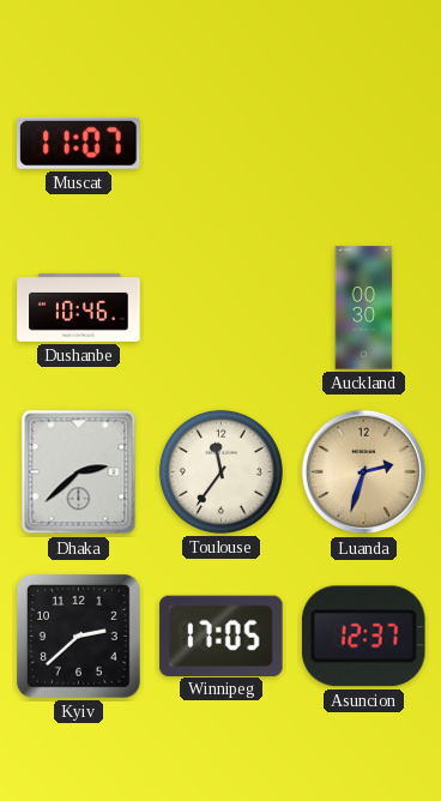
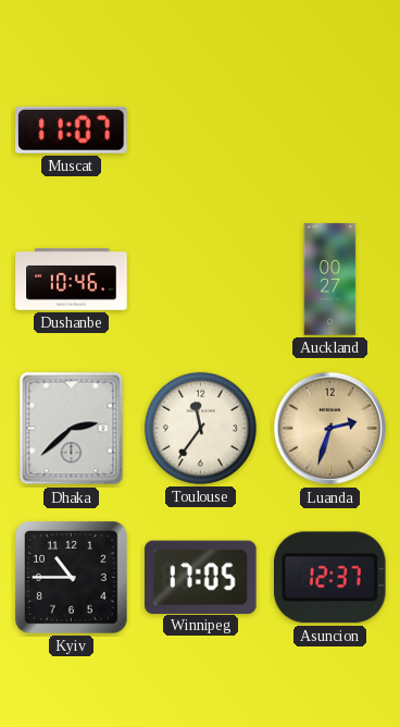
Auckland: 00:30 -> 00:27
Kyiv: 2:38 -> 10:45
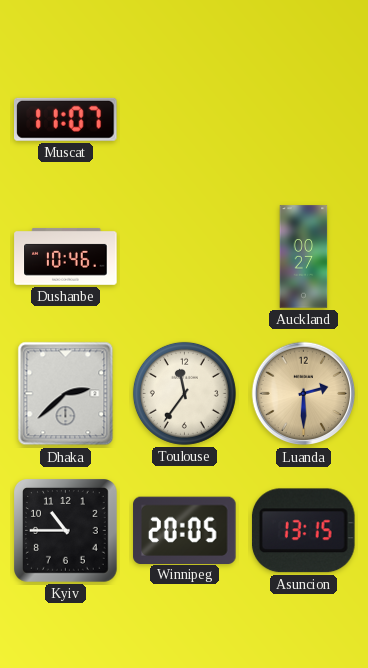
Luanda: 2:33 -> 2:30
Winnipeg: 17:05 -> 20:05
Asuncion: 12:37 -> 13:15
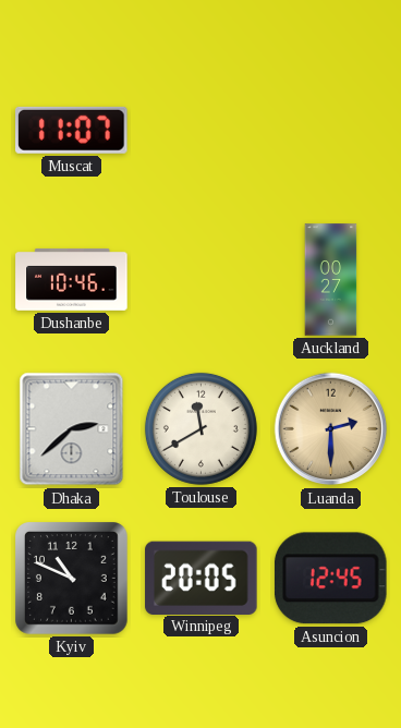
Toulouse: 11:36 -> 11:40
Kyiv: 10:45 -> 10:49
Asuncion: 13:15 -> 12:45
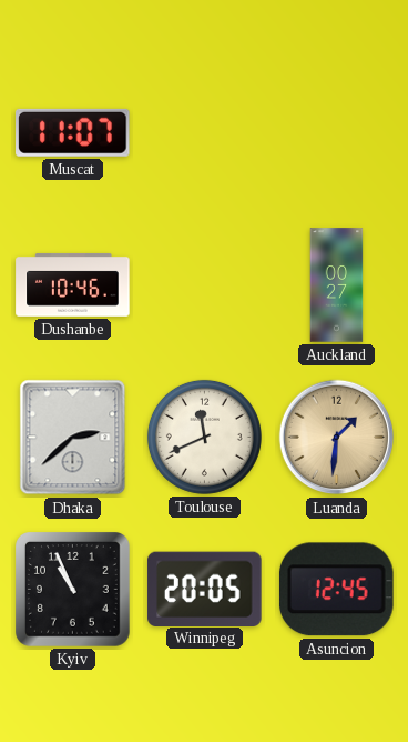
Toulouse: 11:40 -> 11:41
Luanda: 2:30 -> 1:31
Kyiv: 10:49 -> 10:56
